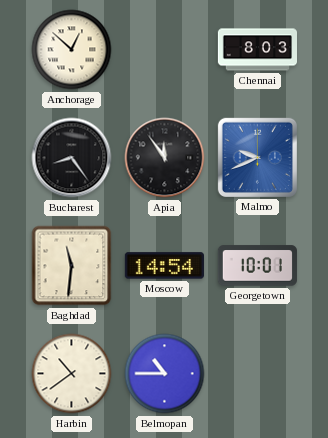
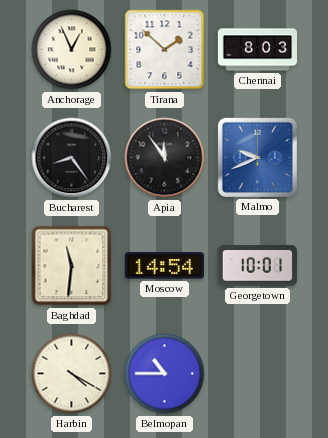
Anchorage: 12:52 -> 12:56
Tirana: none -> 1:52
Harbin: 10:39 -> 4:20
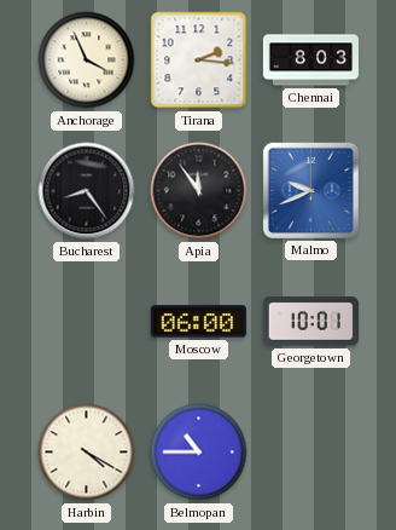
Anchorage: 12:56 -> 3:56
Tirana: 1:52 -> 2:16
Baghdad: 11:31 -> none
Moscow: 14:54 -> 06:00
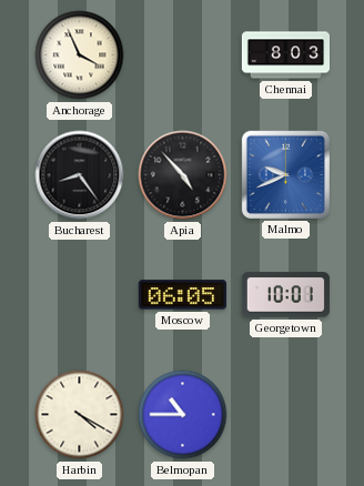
Tirana: 2:16 -> none
Apia: 11:54 -> 4:53
Moscow: 06:00 -> 06:05
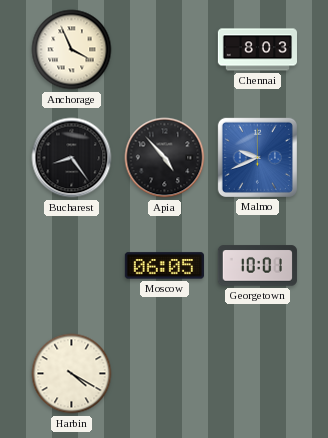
Belmopan: 10:45 -> none
